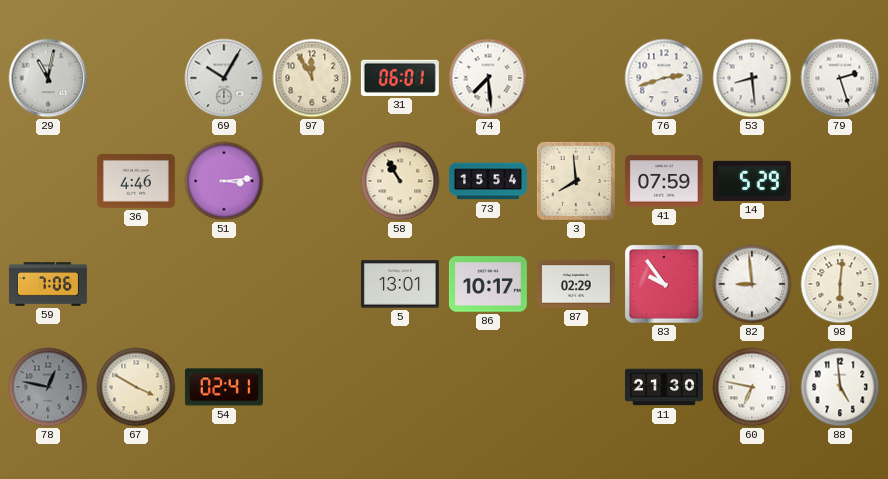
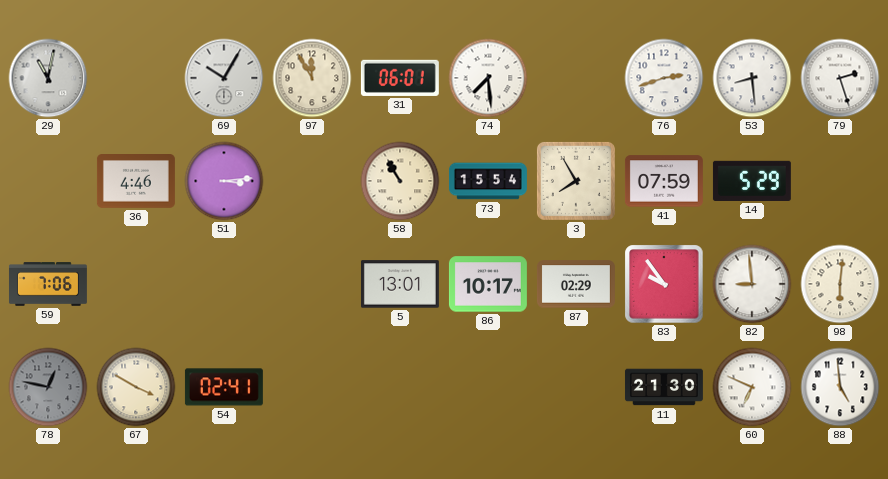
3: 7:59 -> 7:55
60: 6:47 -> 6:49
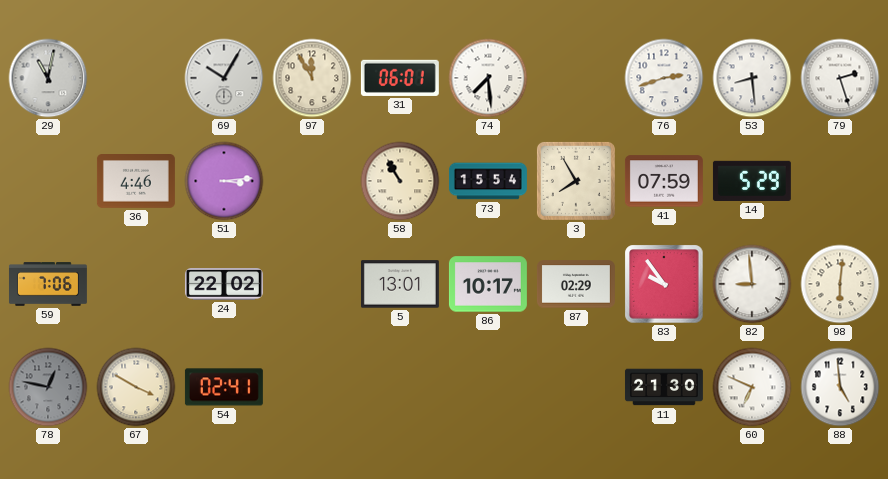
24: none -> 22:02
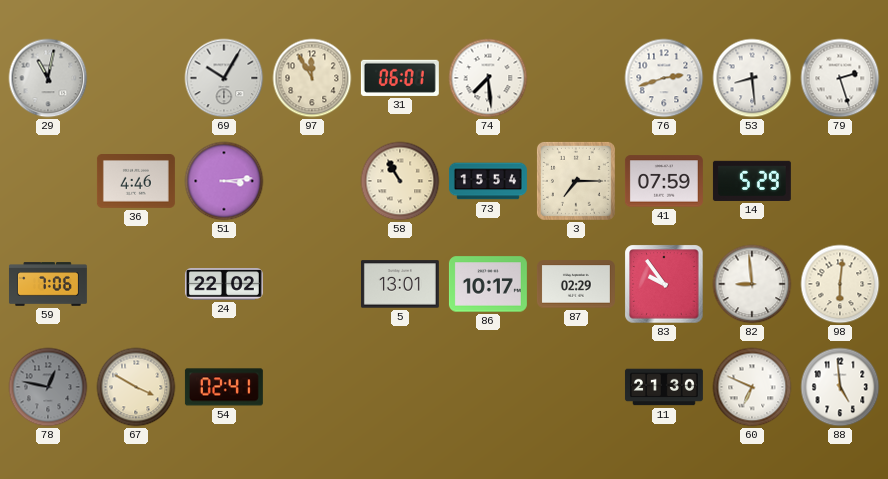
3: 7:55 -> 7:15
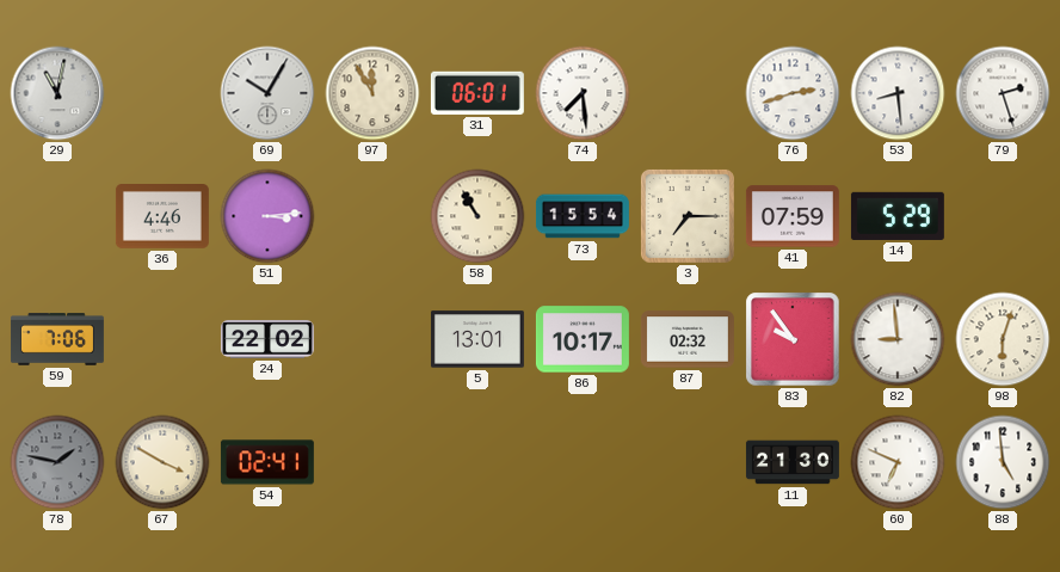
87: 02:29 -> 02:32
98: 6:01 -> 6:03
78: 12:47 -> 1:47
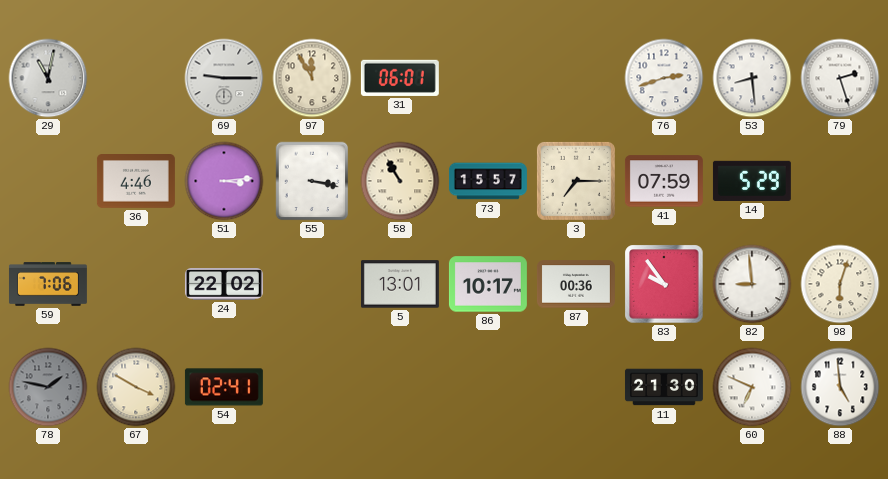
69: 10:05 -> 9:15
74: 7:29 -> none
55: none -> 3:17
73: 15:54 -> 15:57
87: 02:32 -> 00:36
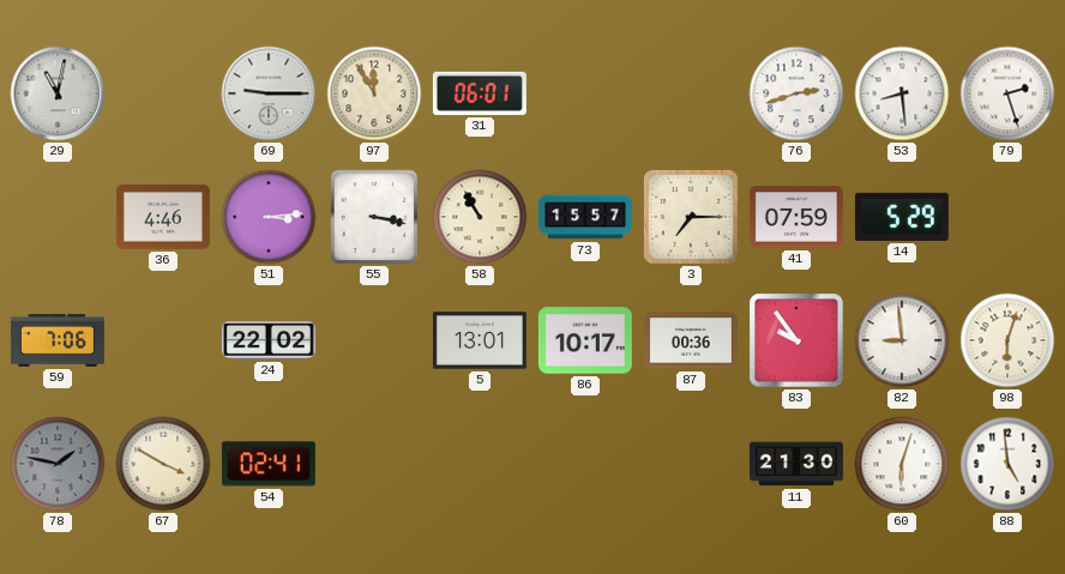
60: 6:49 -> 6:03
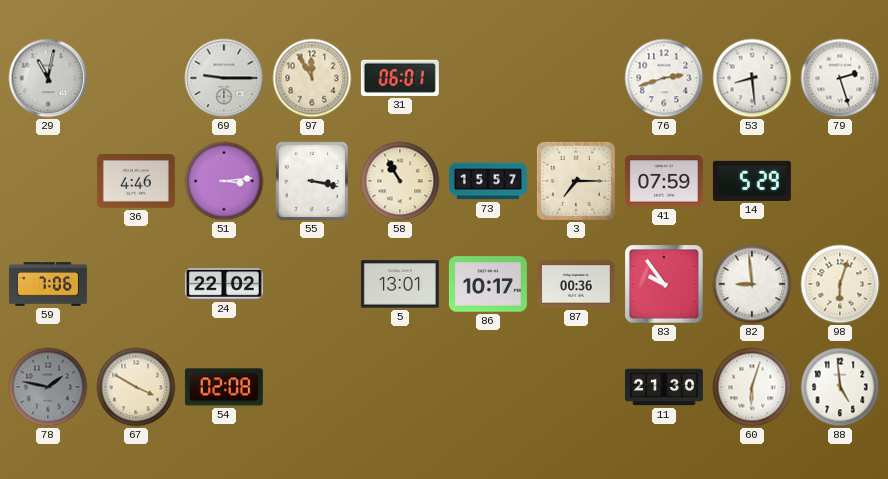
54: 02:41 -> 02:08
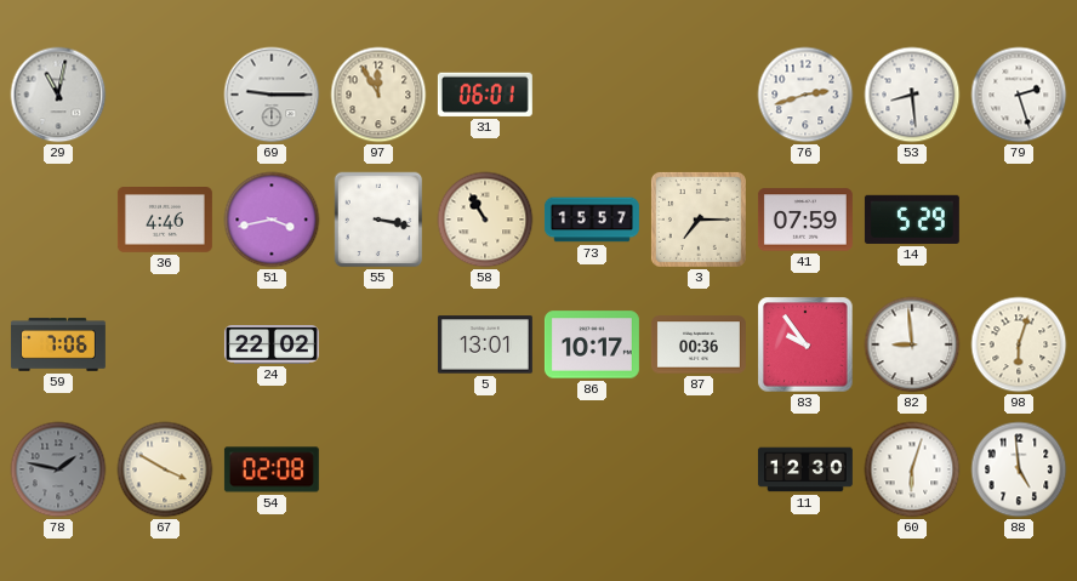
51: 3:14 -> 3:43
11: 21:30 -> 12:30
